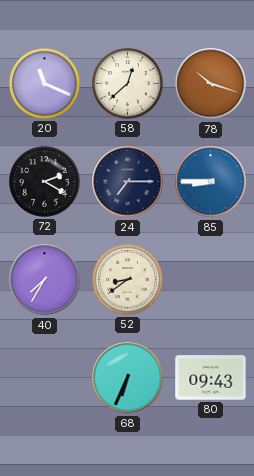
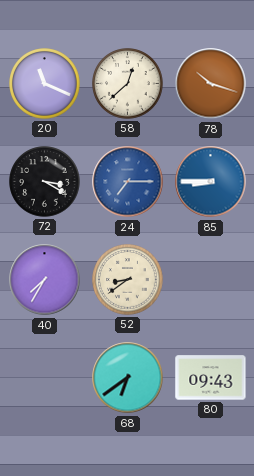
72: 2:20 -> 3:20
24 dial: navy -> blue
68: 6:34 -> 6:39
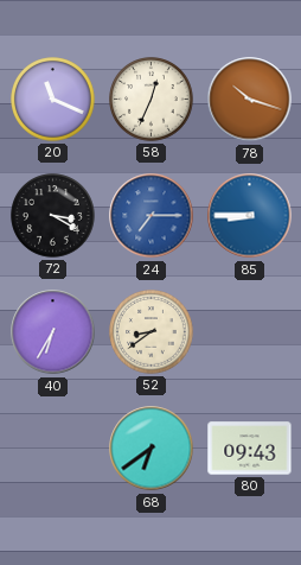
58: 12:38 -> 12:34
40: 7:35 -> 6:35
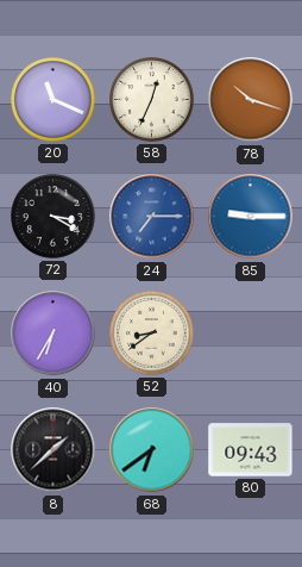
85: 8:45 -> 9:15
8: none -> 1:38
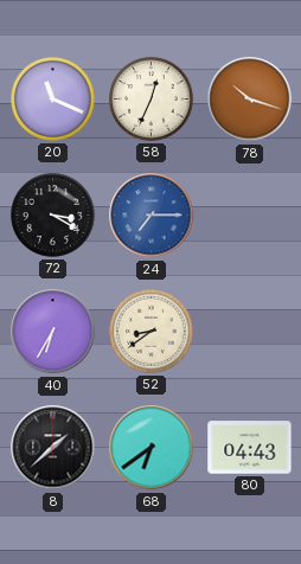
85: 9:15 -> none
80: 09:43 -> 04:43
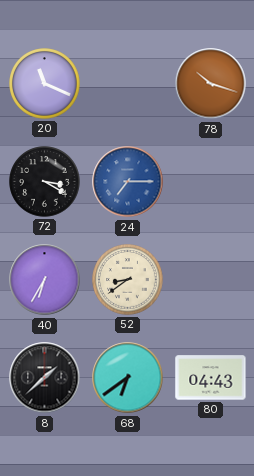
58: 12:34 -> none
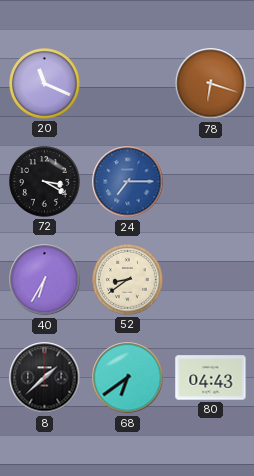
78: 10:18 -> 6:18
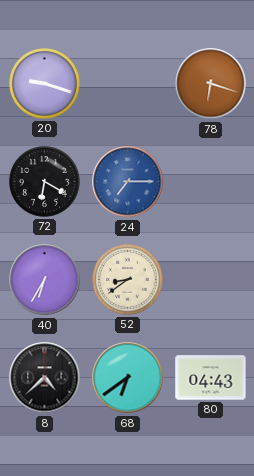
20: 11:19 -> 9:18
72: 3:20 -> 6:20
8: 1:38 -> 4:38
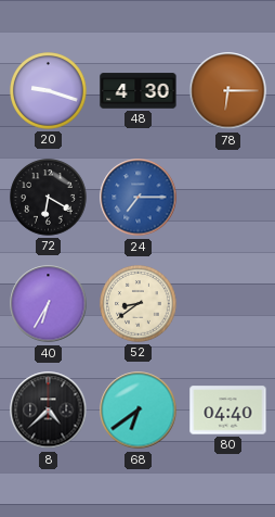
48: none -> 4:30
78: 6:18 -> 6:15
80: 04:43 -> 04:40
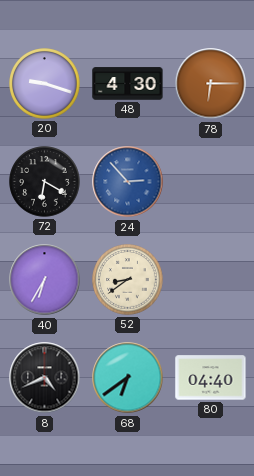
24: 7:15 -> 2:53
8: 4:38 -> 4:41
